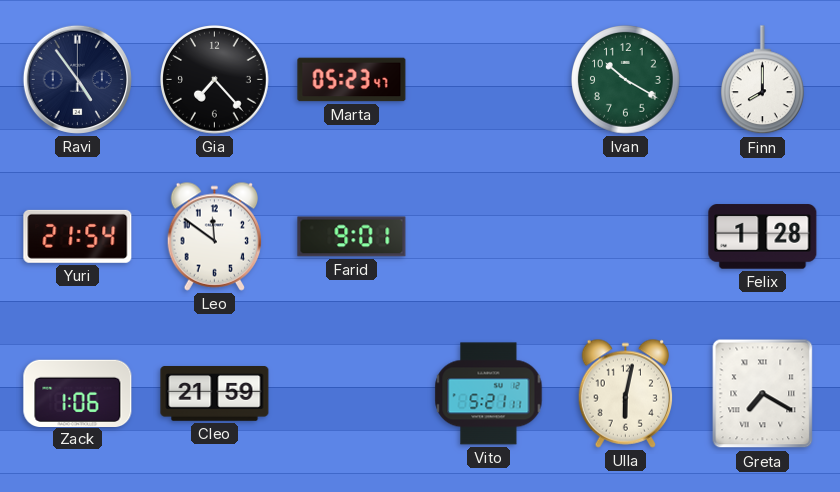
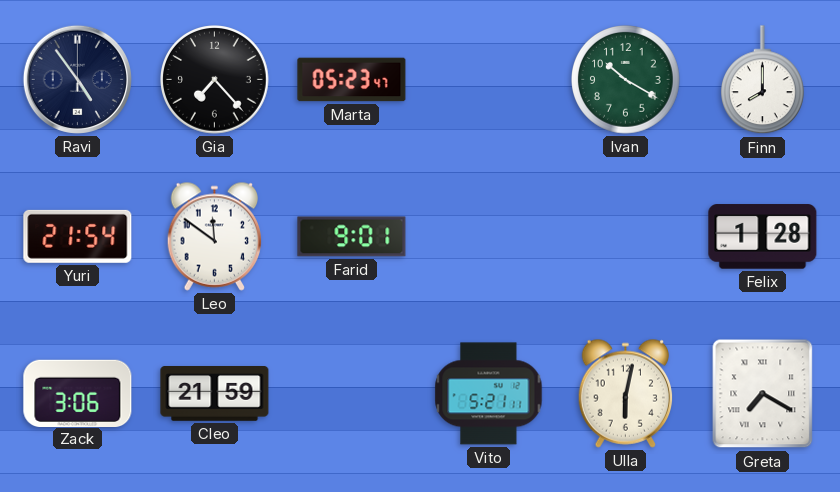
Zack: 1:06 -> 3:06
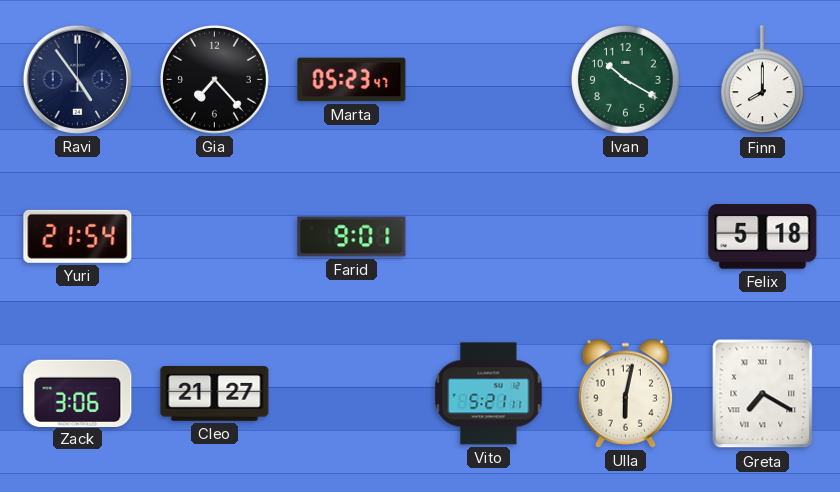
Leo: 11:51 -> none
Felix: 1:28 -> 5:18
Cleo: 21:59 -> 21:27
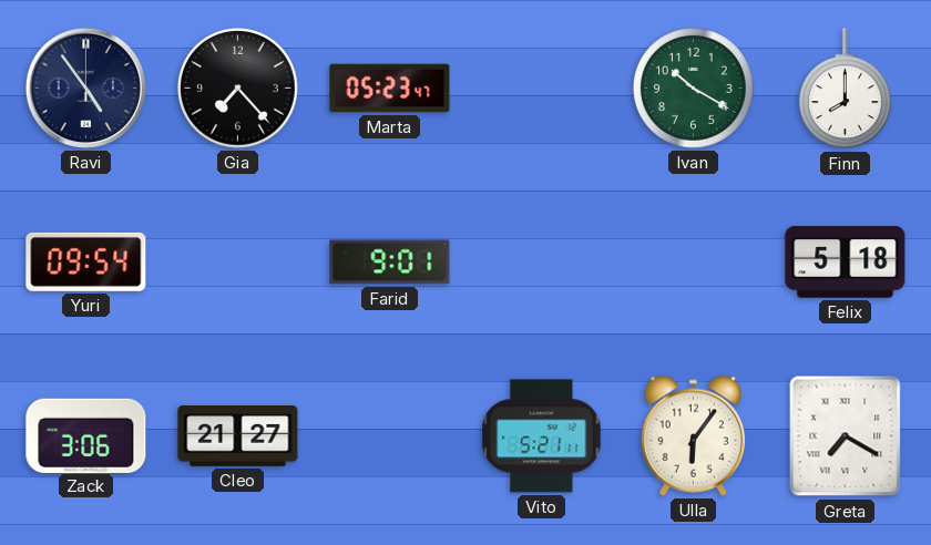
Yuri: 21:54 -> 09:54
Ulla: 6:02 -> 6:06
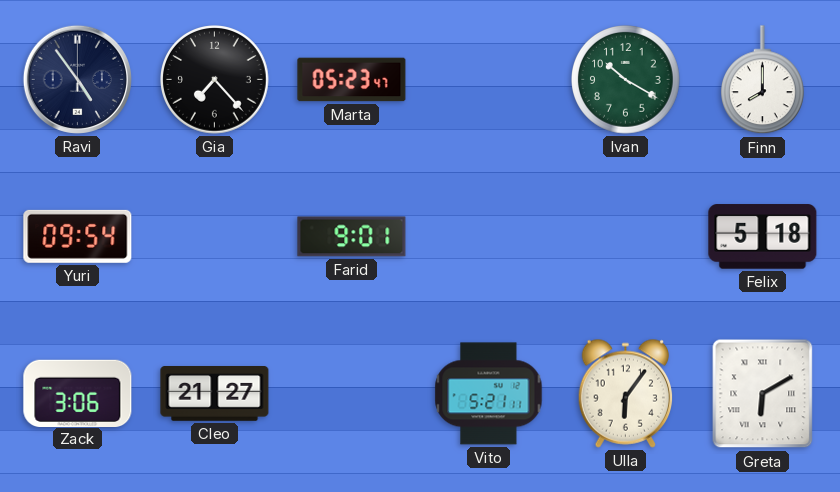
Greta: 7:20 -> 6:10
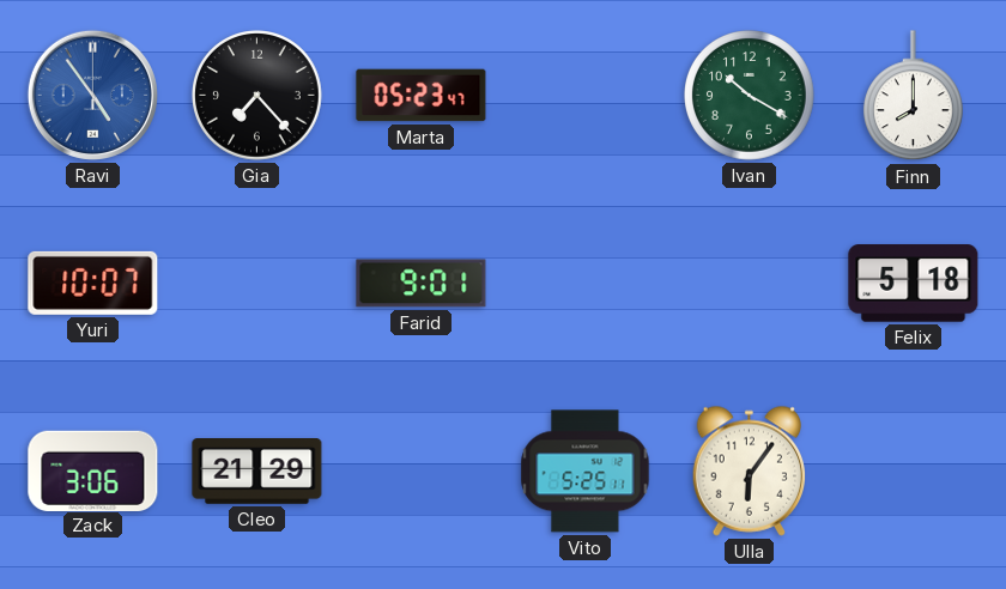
Ravi dial: navy -> blue
Yuri: 09:54 -> 10:07
Cleo: 21:27 -> 21:29
Vito: 5:21 -> 5:25
Greta: 6:10 -> none
